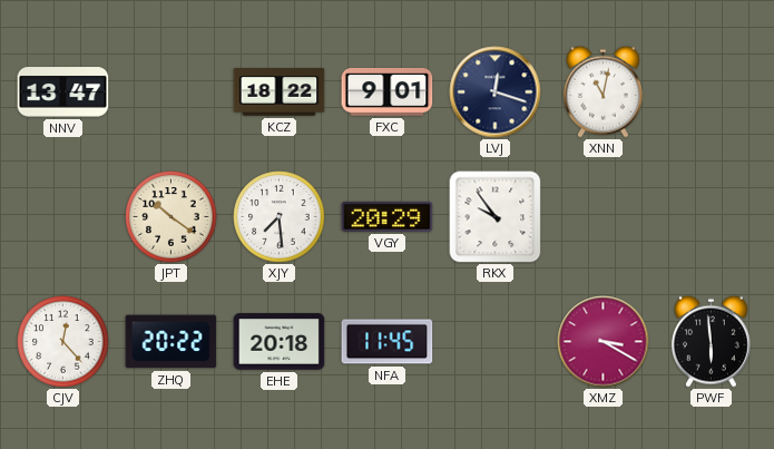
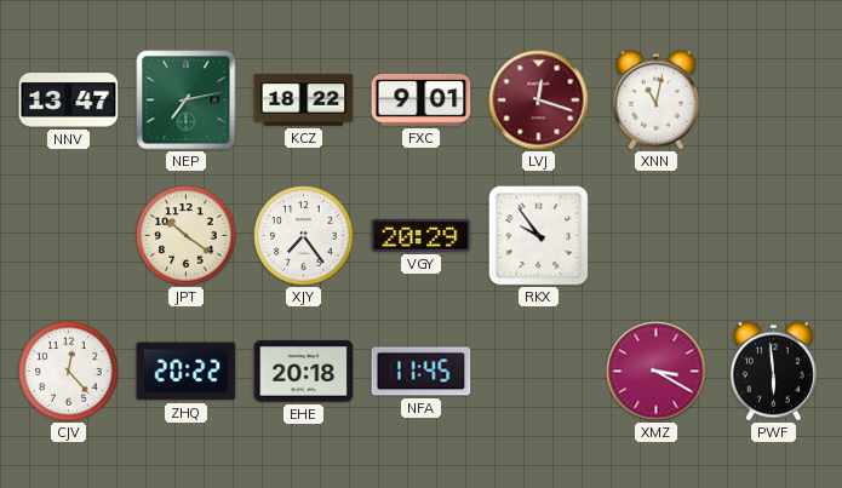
NEP: none -> 7:13
LVJ dial: navy -> burgundy
XJY: 7:29 -> 7:24
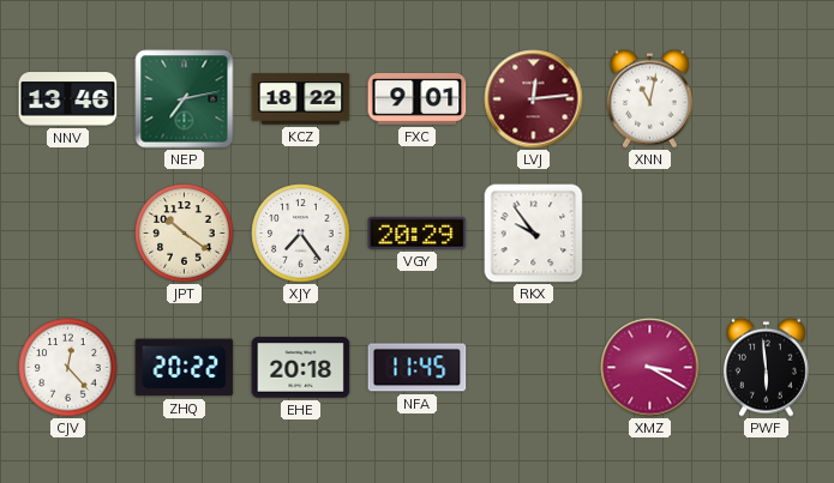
NNV: 13:47 -> 13:46
LVJ: 12:18 -> 12:14
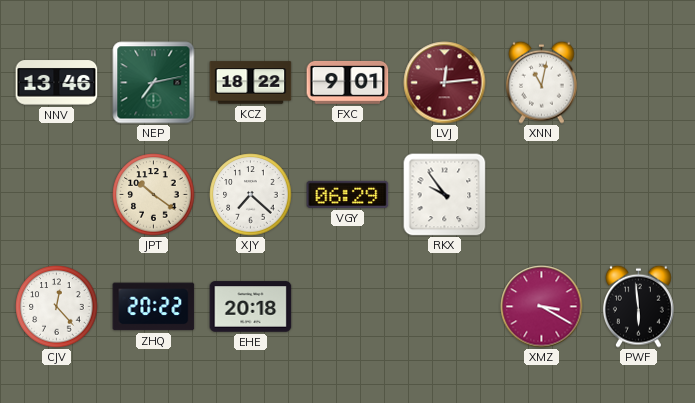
XJY: 7:24 -> 7:22
VGY: 20:29 -> 06:29
NFA: 11:45 -> none
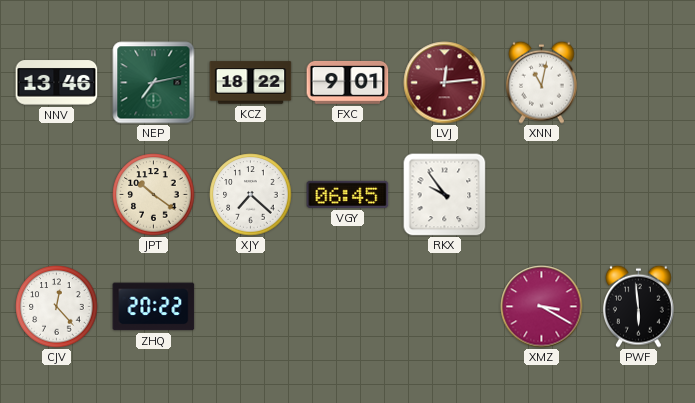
VGY: 06:29 -> 06:45
EHE: 20:18 -> none
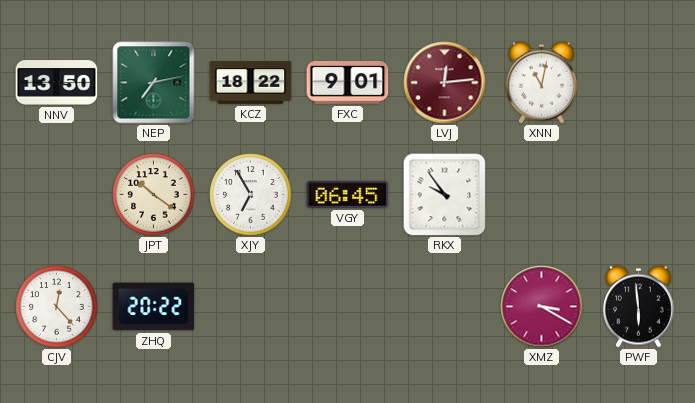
NNV: 13:46 -> 13:50
XJY: 7:22 -> 6:55
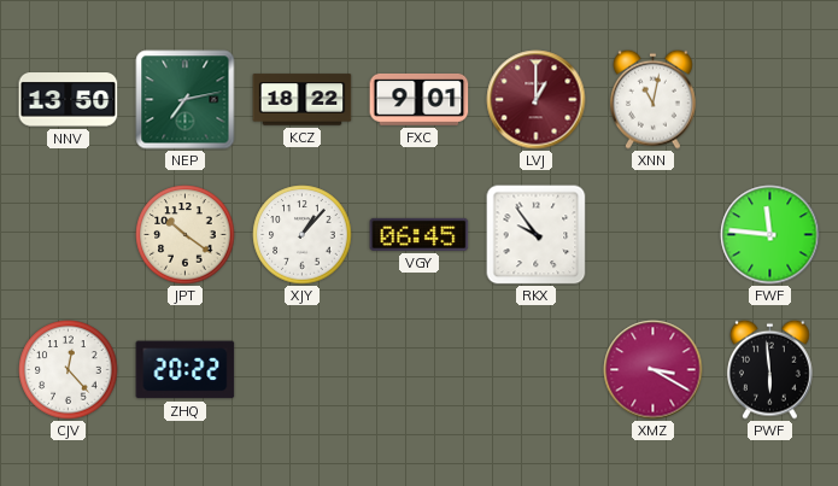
LVJ: 12:14 -> 1:00
XJY: 6:55 -> 1:07
FWF: none -> 11:46
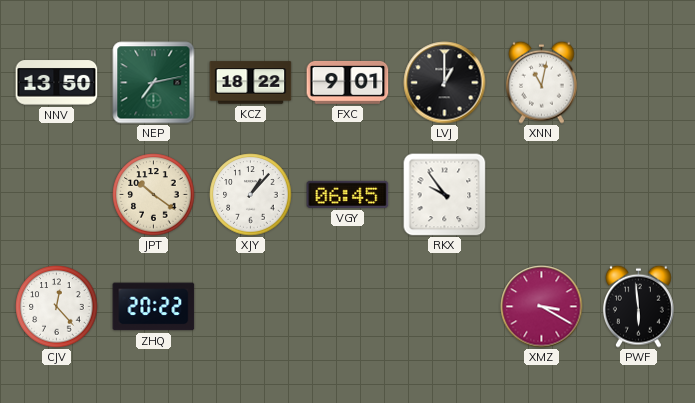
LVJ dial: burgundy -> black
FWF: 11:46 -> none
